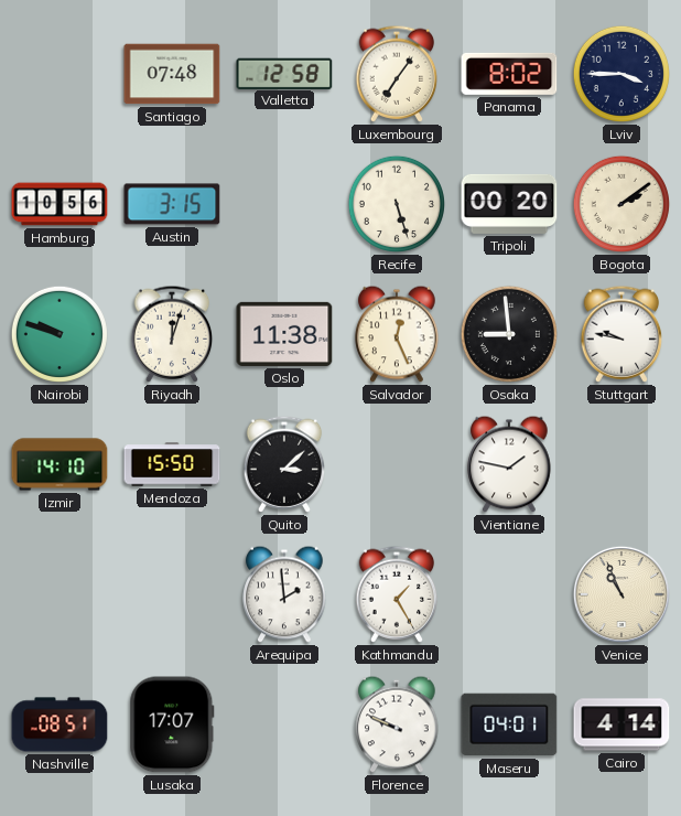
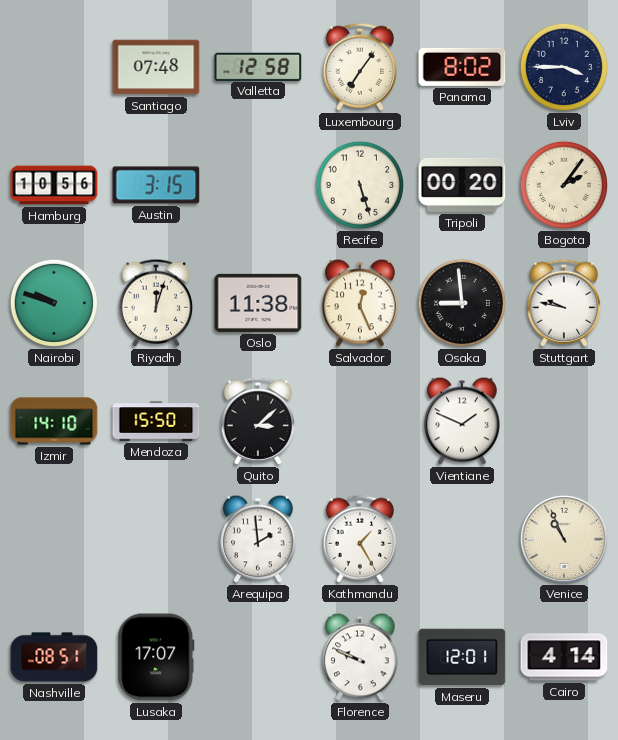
Bogota: 2:09 -> 2:06
Vientiane: 1:47 -> 1:49
Maseru: 04:01 -> 12:01
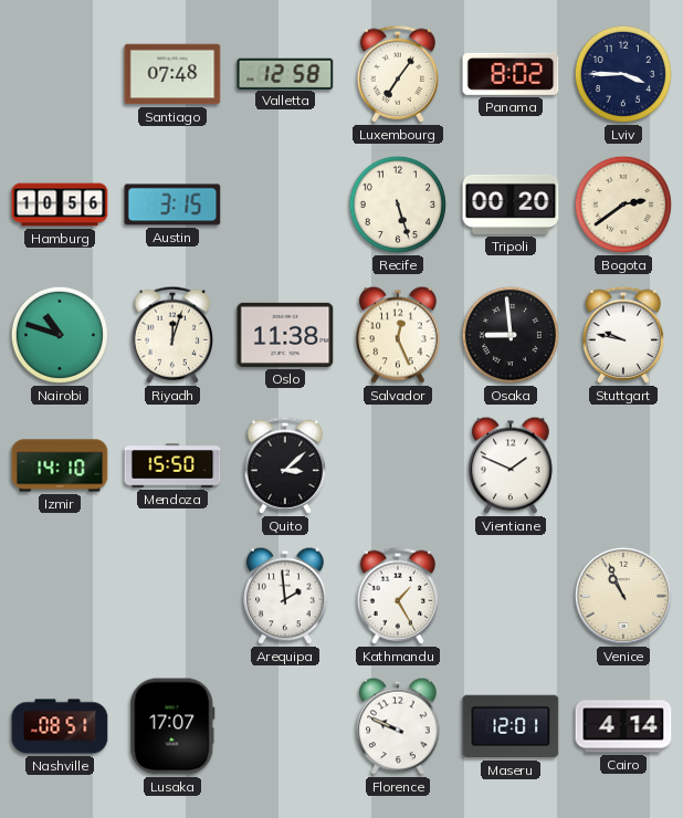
Bogota: 2:06 -> 2:39
Nairobi: 9:48 -> 10:48
